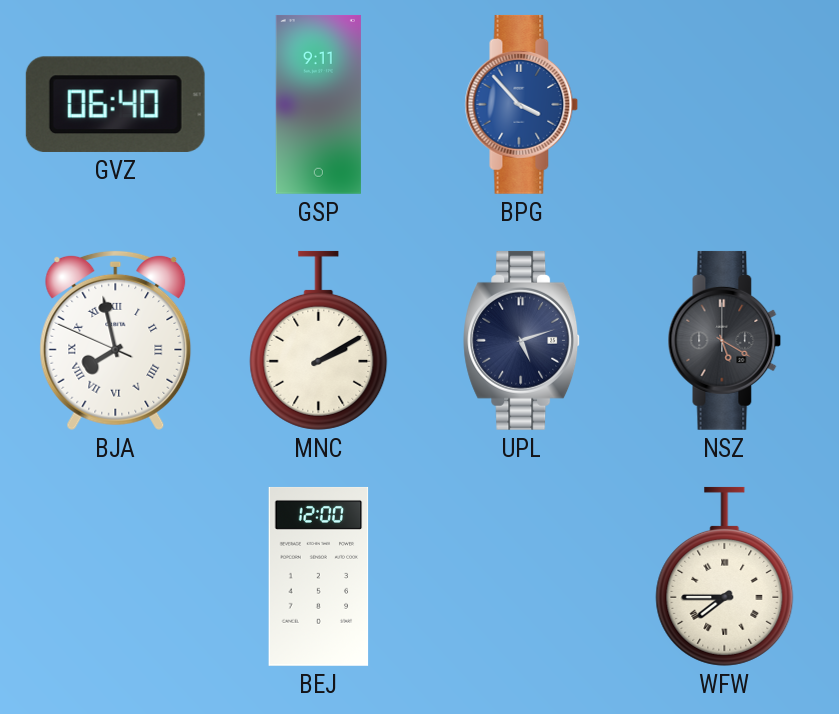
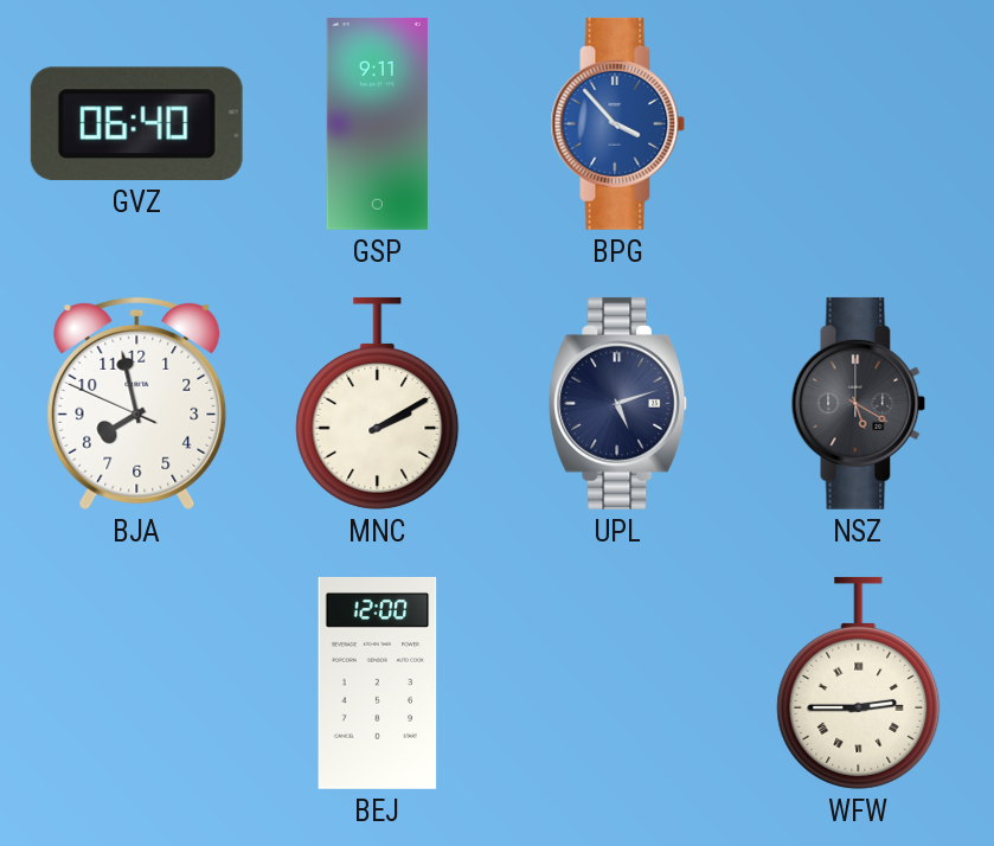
BJA numerals: Roman -> Arabic
WFW: 7:45 -> 2:45
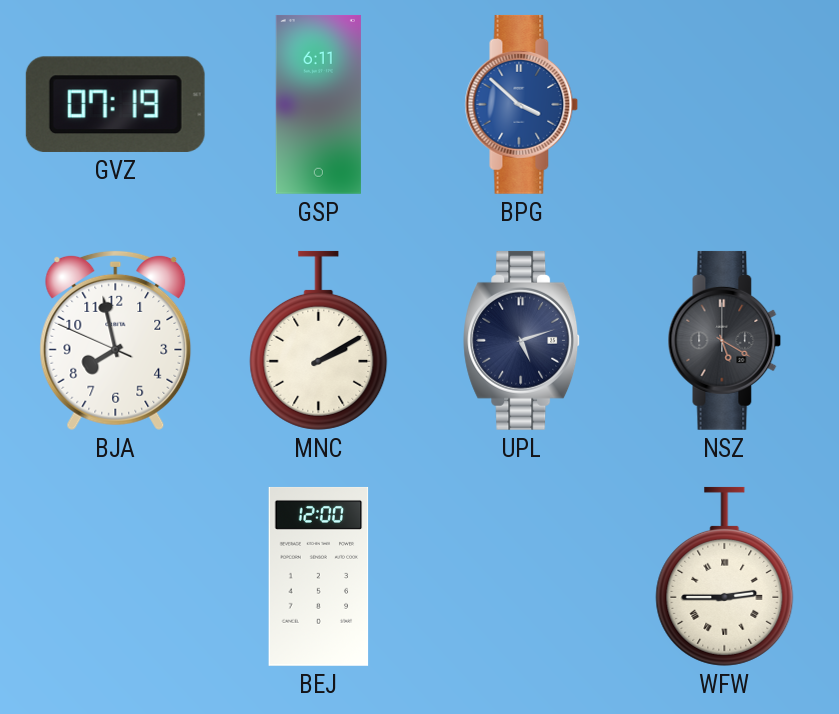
GVZ: 06:40 -> 07:19
GSP: 9:11 -> 6:11
BPG: 3:53 -> 3:52
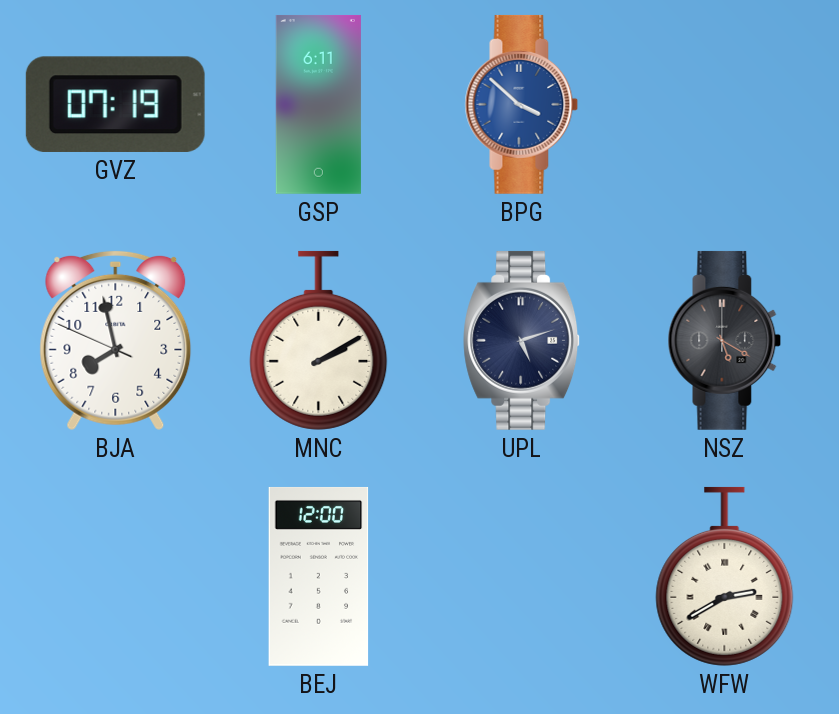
WFW: 2:45 -> 2:40
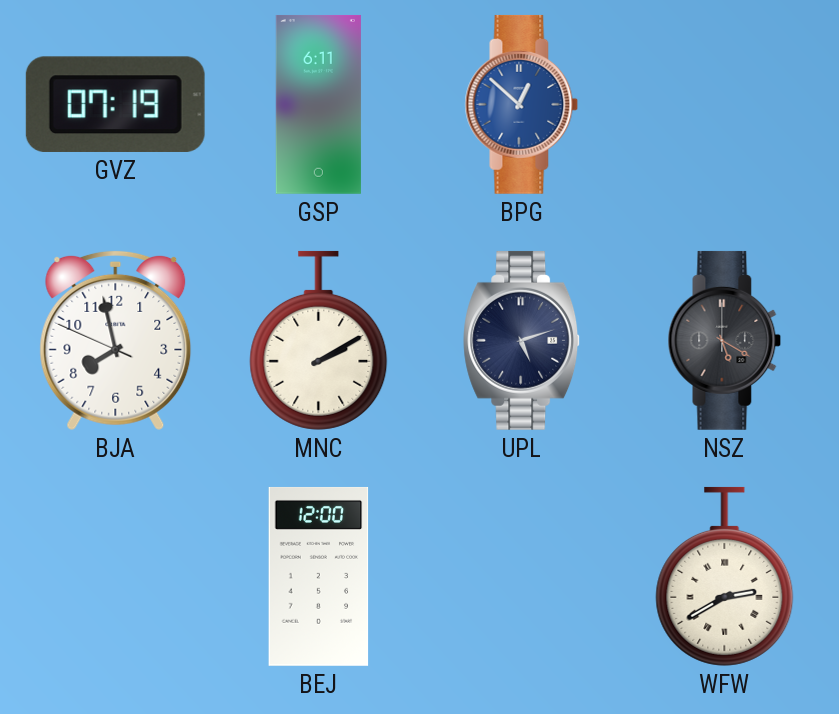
BPG: 3:52 -> 12:52
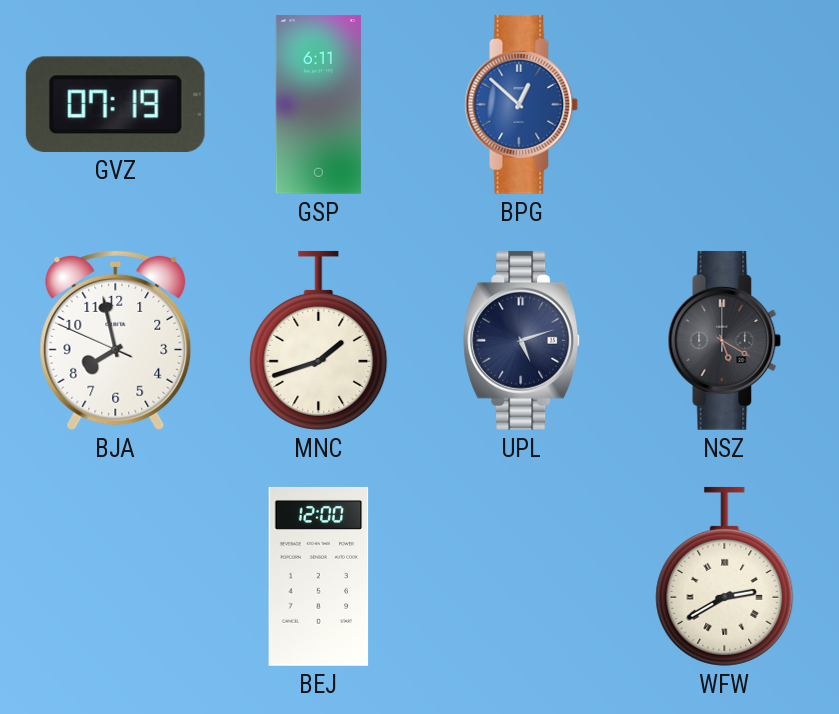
MNC: 2:10 -> 1:42
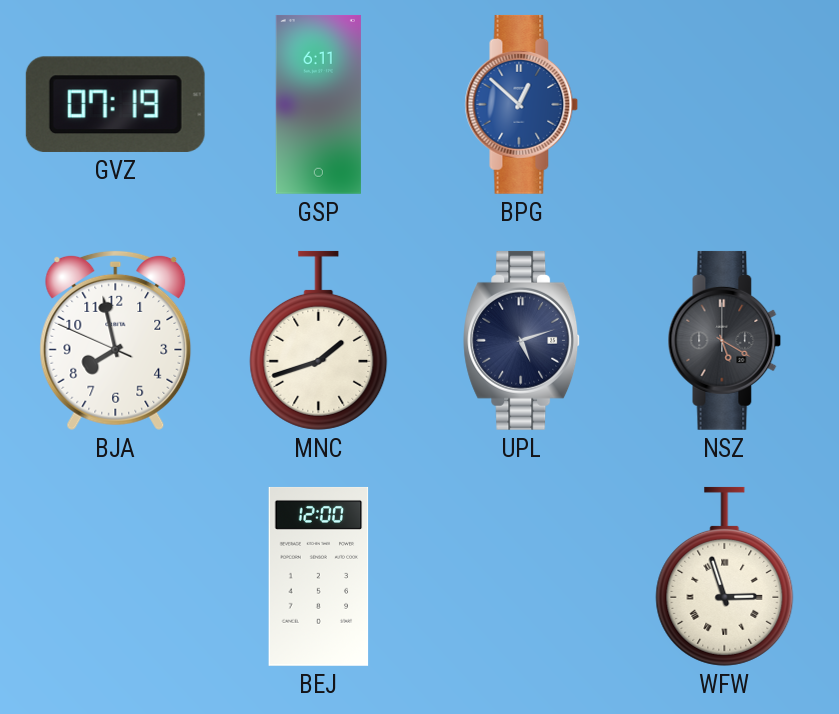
WFW: 2:40 -> 2:57
